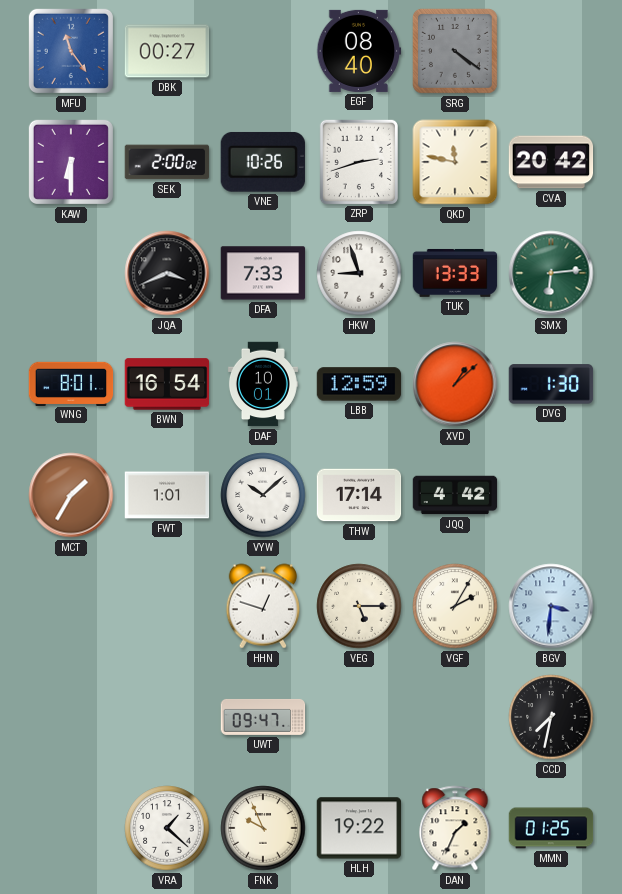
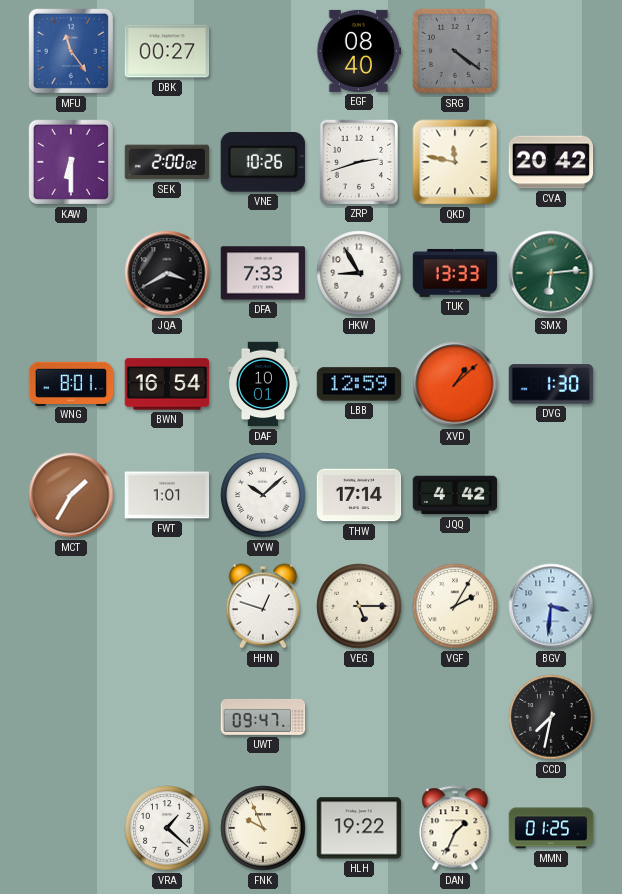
JQA: 3:41 -> 3:40
HKW: 8:57 -> 8:55
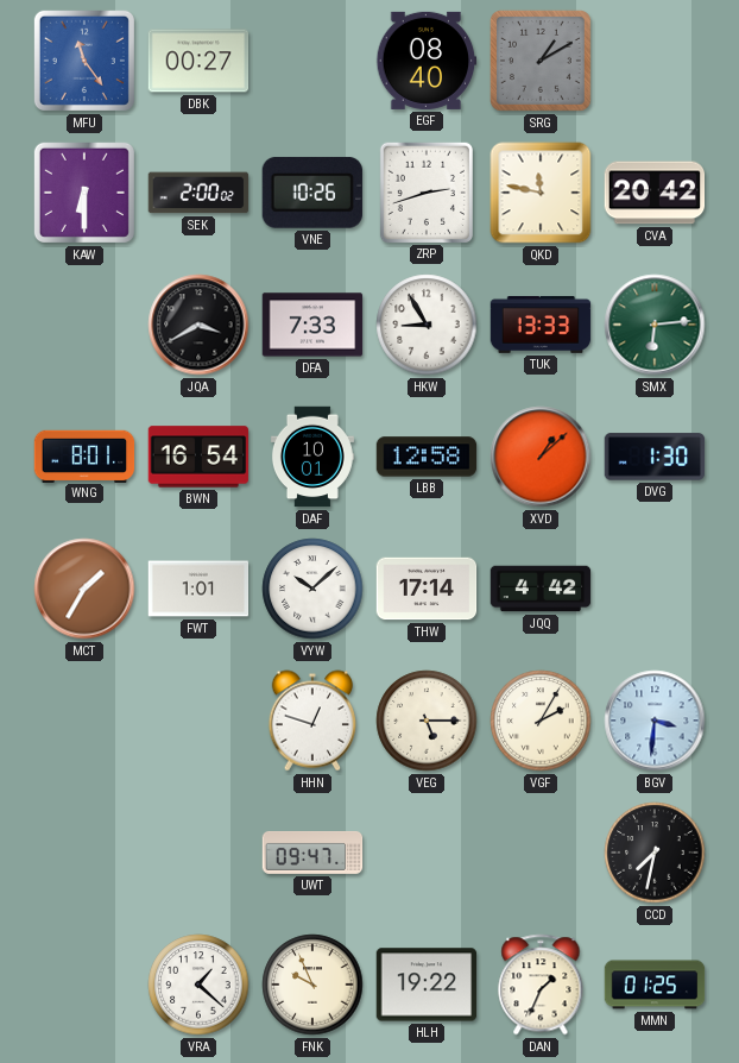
SRG: 4:21 -> 1:10
LBB: 12:59 -> 12:58
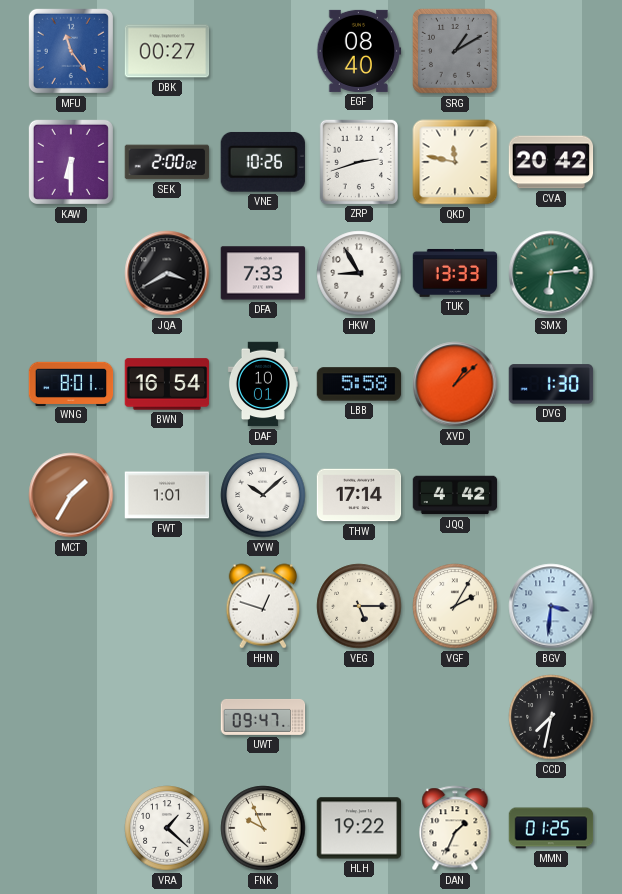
LBB: 12:58 -> 5:58
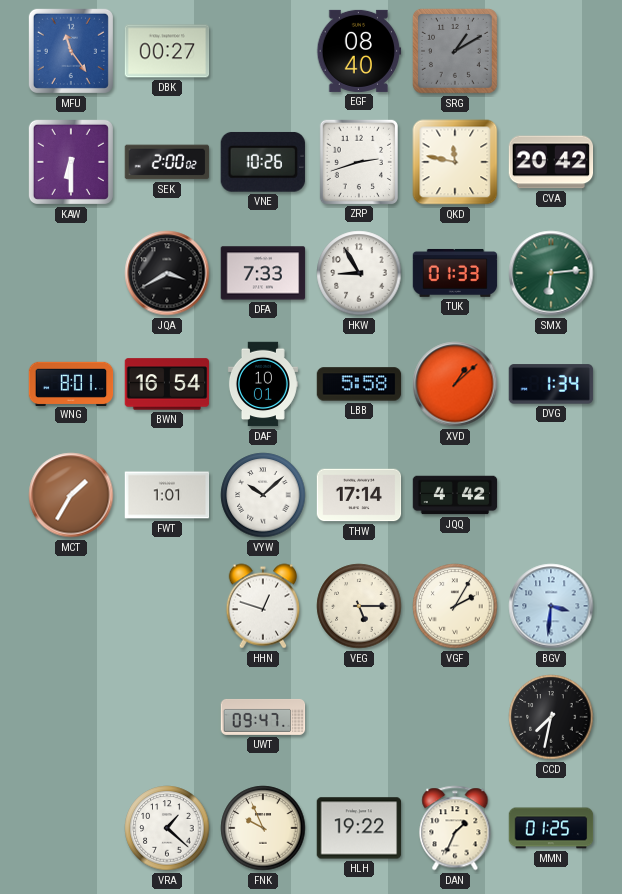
TUK: 13:33 -> 01:33
DVG: 1:30 -> 1:34
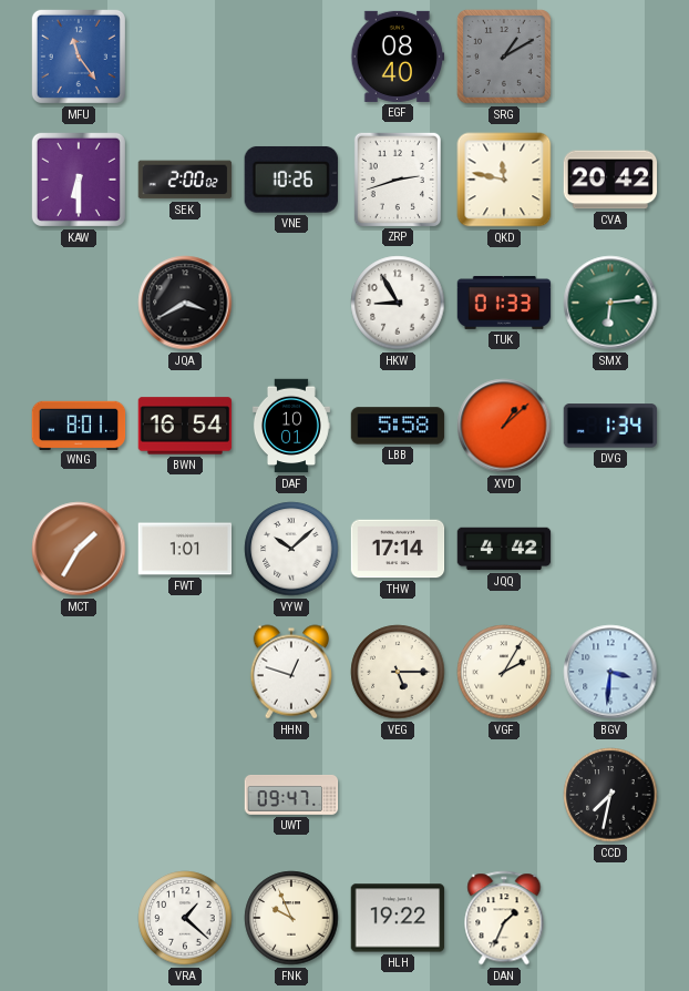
DBK: 00:27 -> none
DFA: 7:33 -> none
MMN: 01:25 -> none
